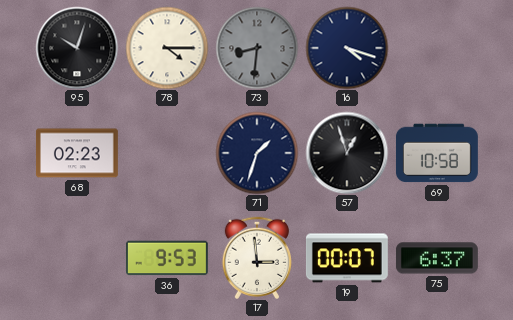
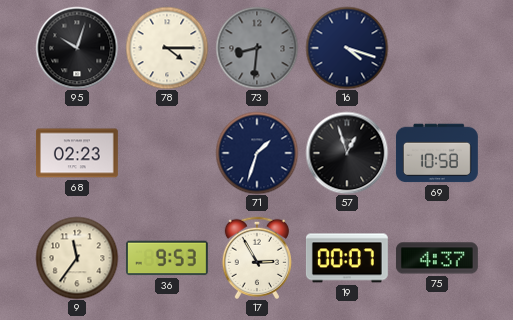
9: none -> 11:36
17: 2:59 -> 2:55
75: 6:37 -> 4:37
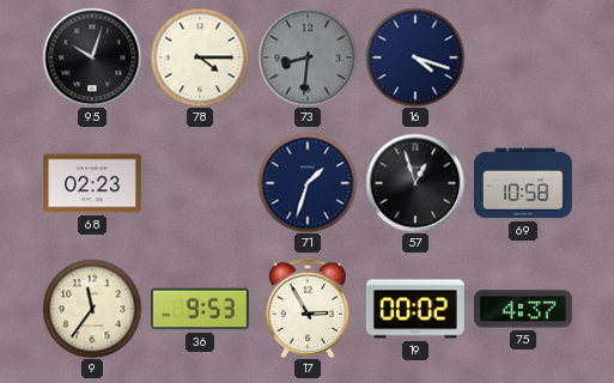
19: 00:07 -> 00:02
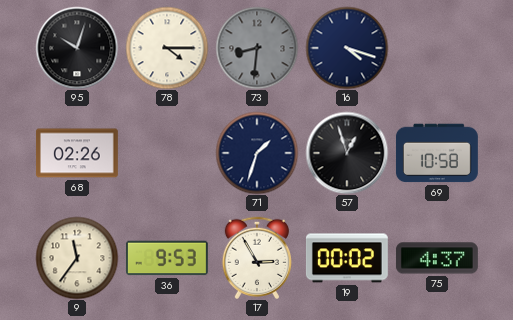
68: 02:23 -> 02:26
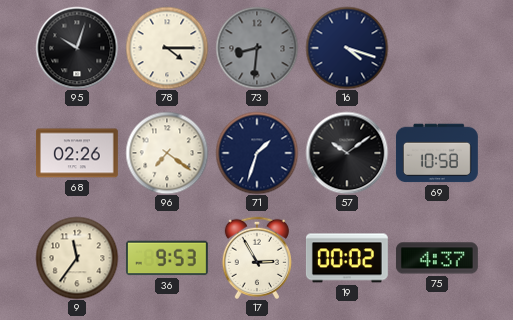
96: none -> 7:21
57: 12:57 -> 10:09
